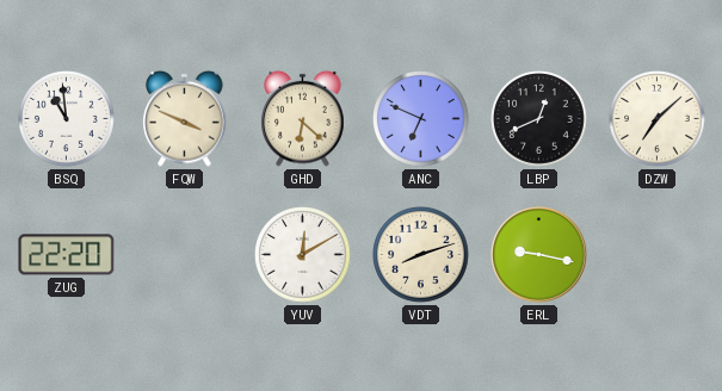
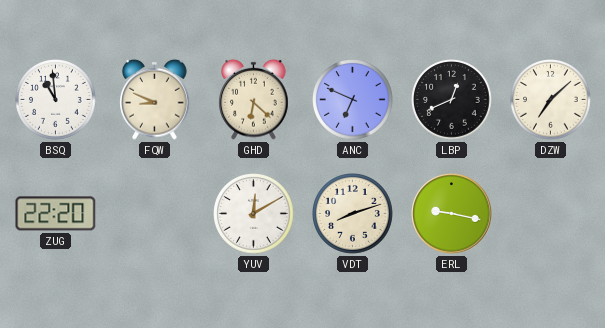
FQW: 3:49 -> 8:49
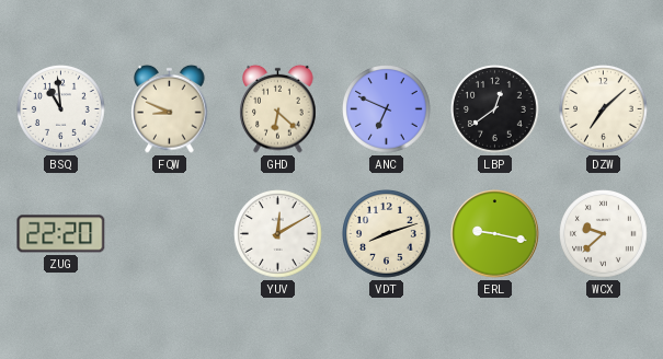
LBP: 12:41 -> 12:39
WCX: none -> 9:38
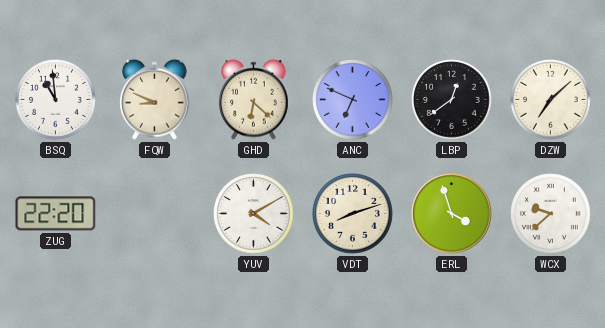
YUV: 12:10 -> 4:10
ERL: 9:17 -> 3:57
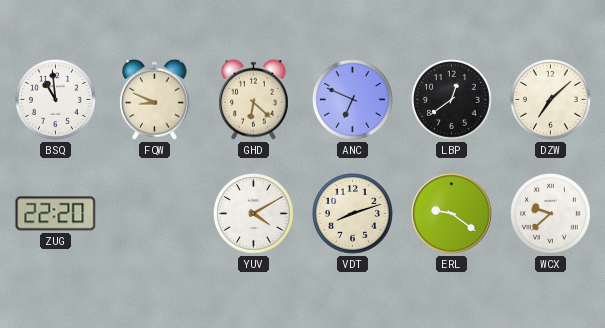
ERL: 3:57 -> 9:21
